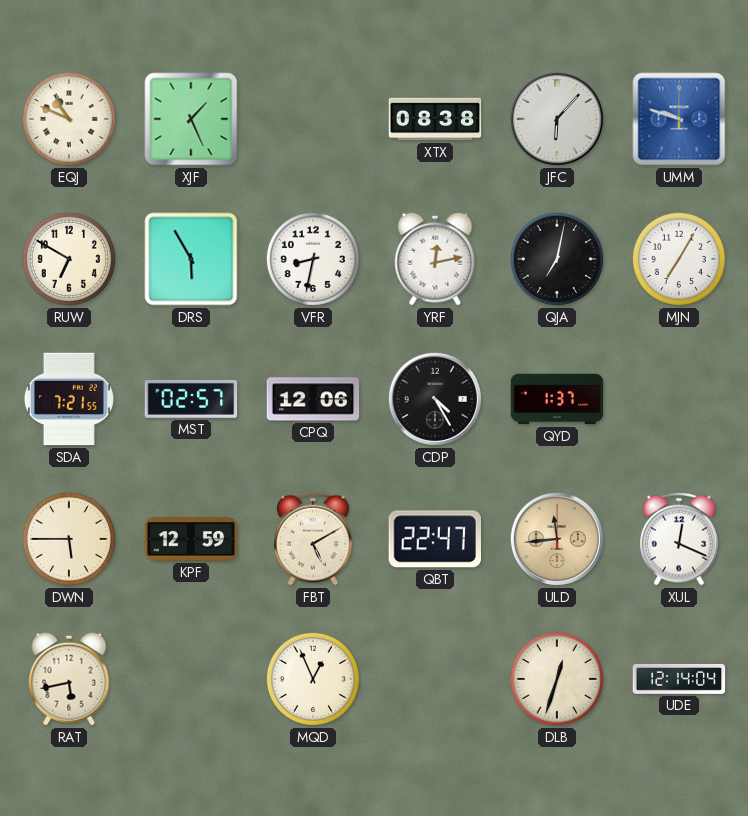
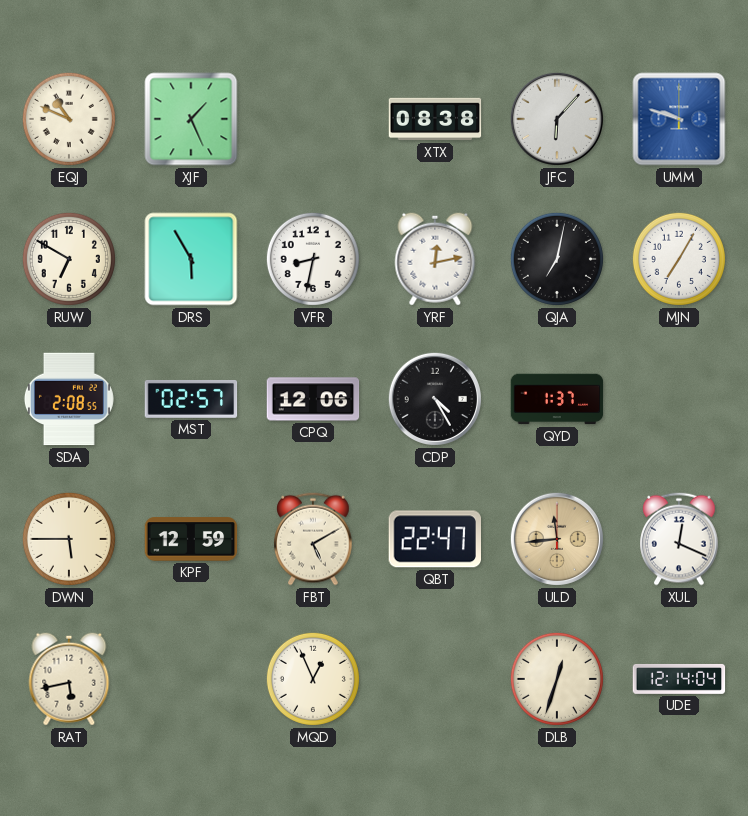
SDA: 7:21 -> 2:08
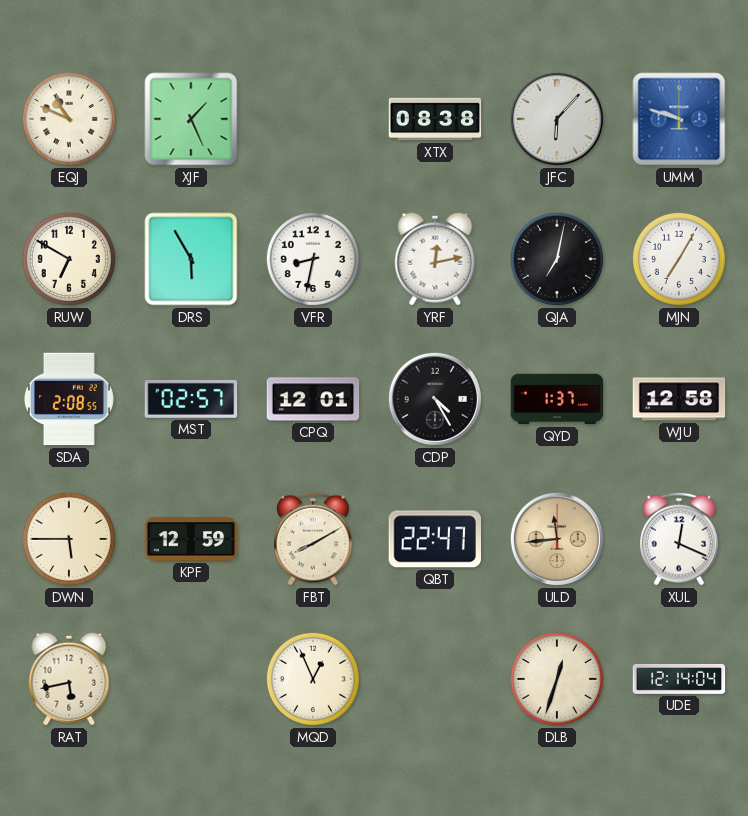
CPQ: 12:06 -> 12:01
WJU: none -> 12:58
FBT: 5:10 -> 8:10
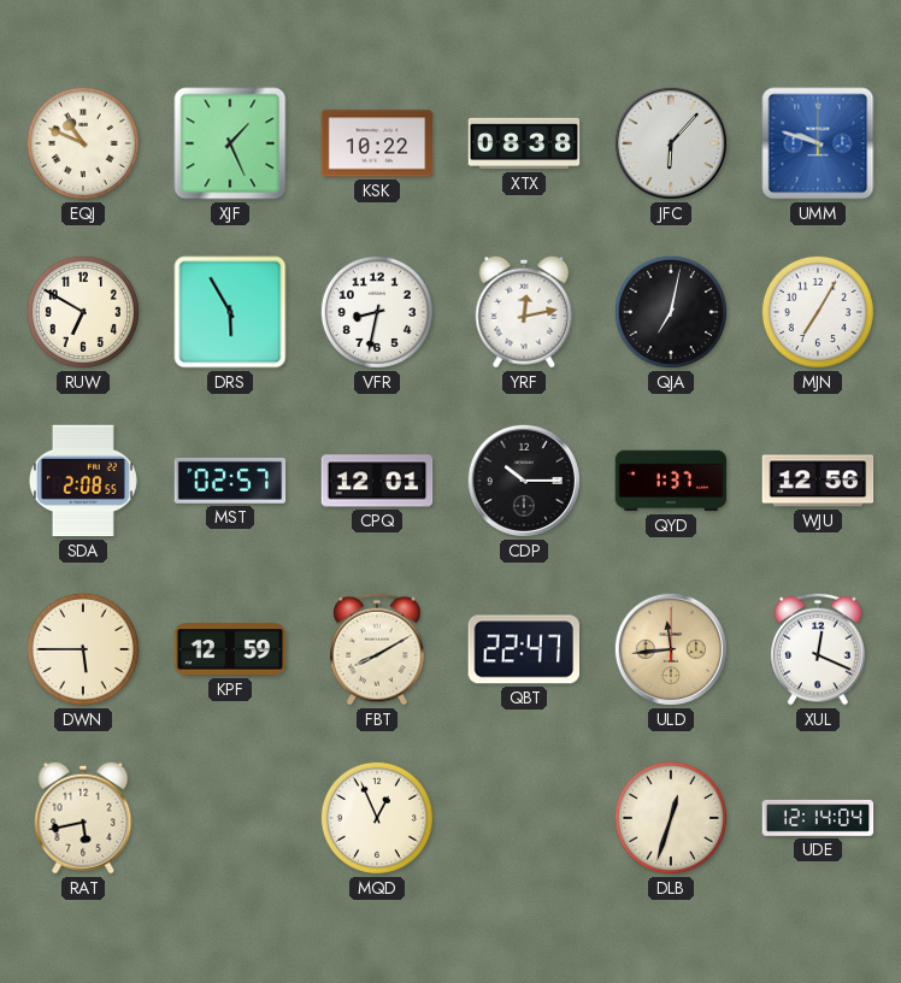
KSK: none -> 10:22
CDP: 4:25 -> 10:15
WJU: 12:58 -> 12:56
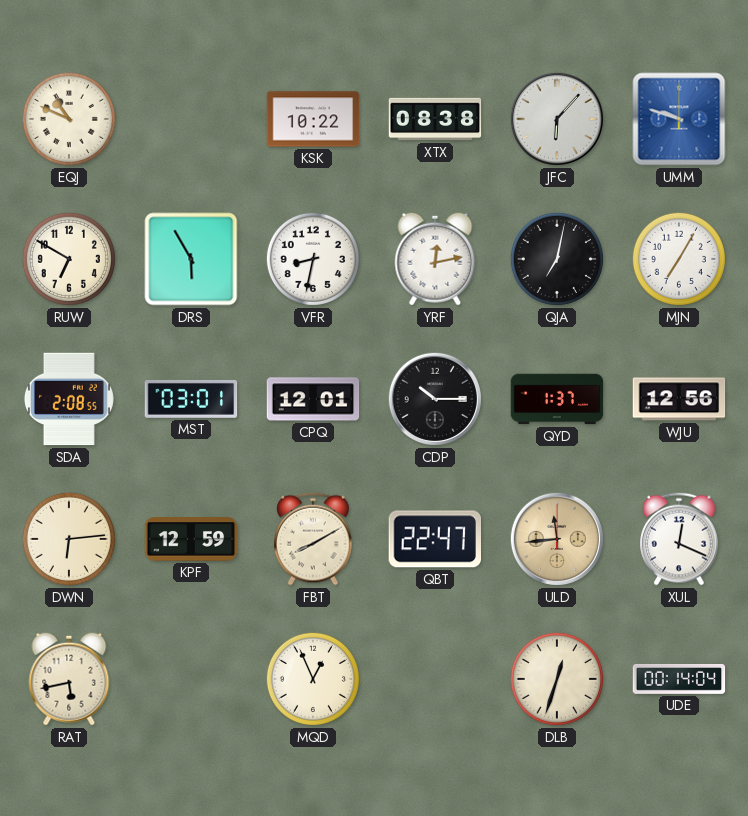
XJF: 1:26 -> none
MST: 02:57 -> 03:01
DWN: 5:45 -> 6:14
UDE: 12:14 -> 00:14
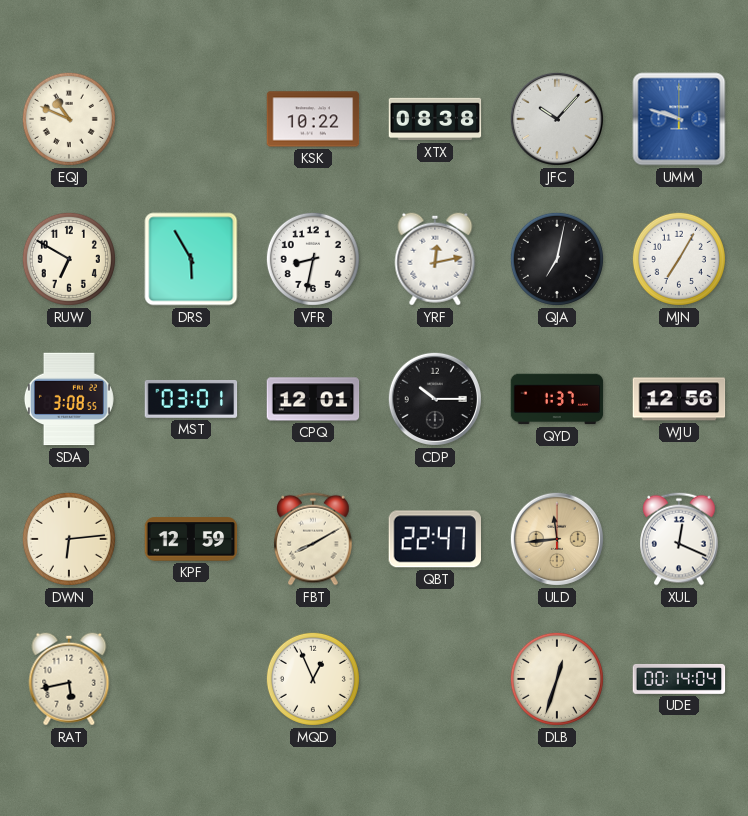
JFC: 6:07 -> 10:07
SDA: 2:08 -> 3:08
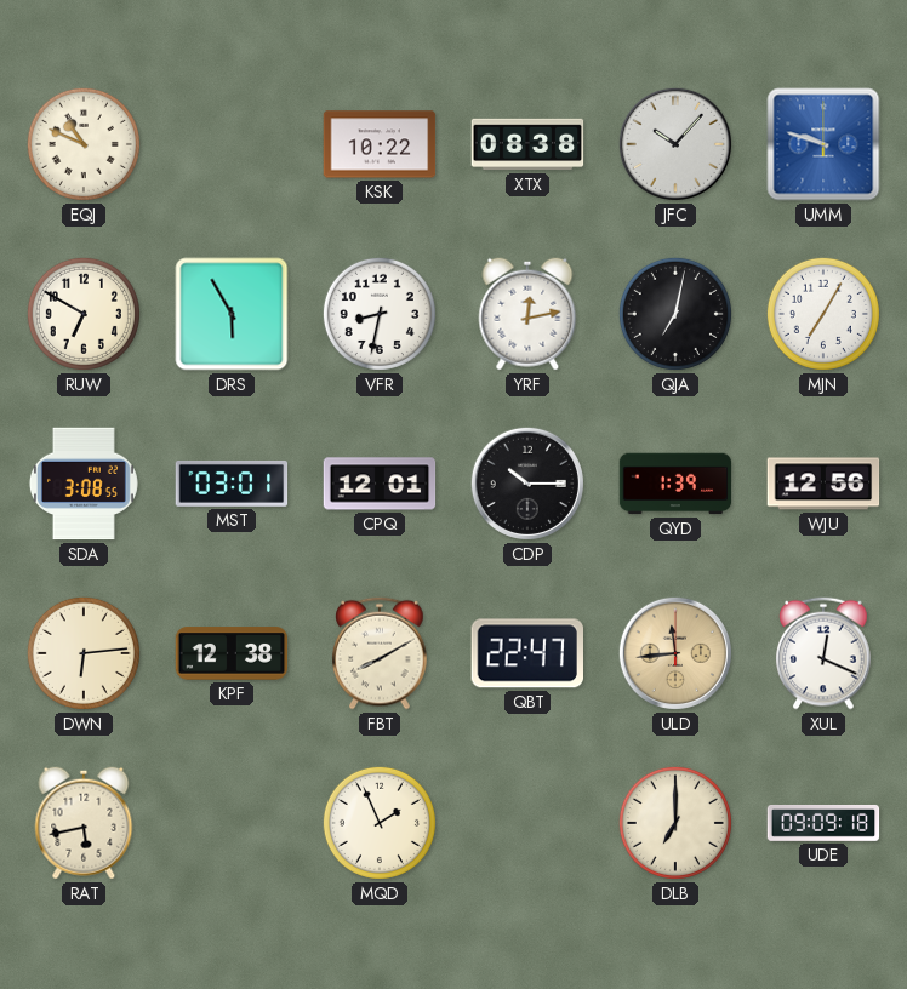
QYD: 1:37 -> 1:39
KPF: 12:59 -> 12:38
MQD: 12:56 -> 1:56
DLB: 12:33 -> 7:00
UDE: 00:14 -> 09:09
